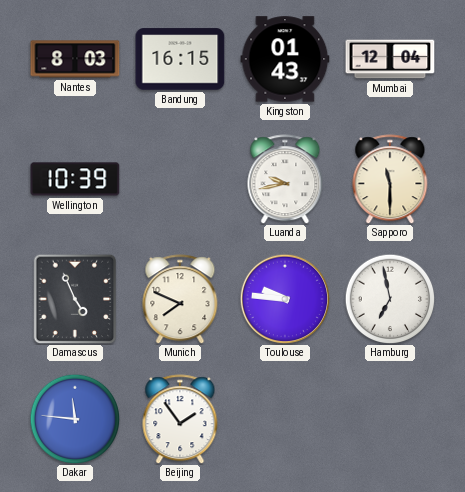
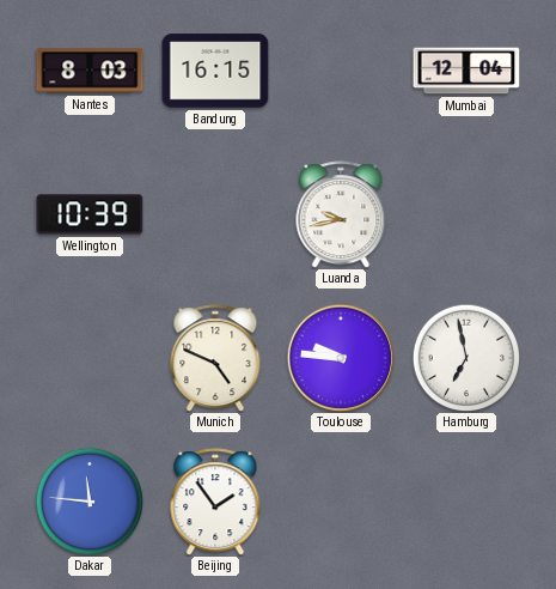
Kingston: 01:43 -> none
Sapporo: 11:30 -> none
Damascus: 4:56 -> none
Munich: 7:49 -> 4:49
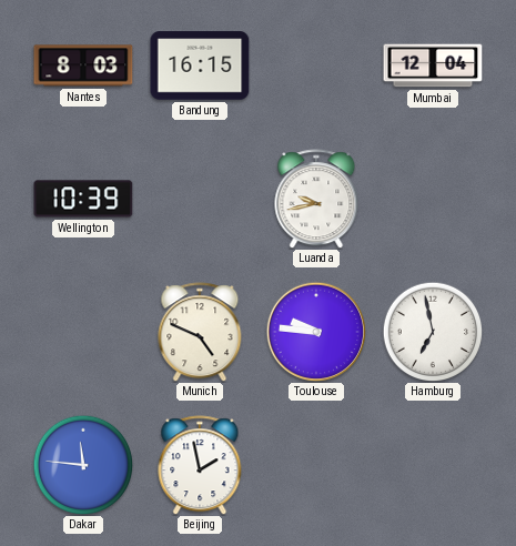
Beijing: 1:54 -> 1:58
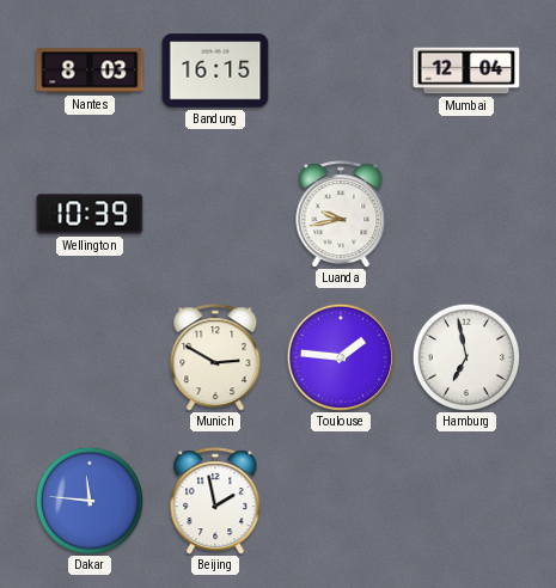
Munich: 4:49 -> 2:50
Toulouse: 9:46 -> 1:46
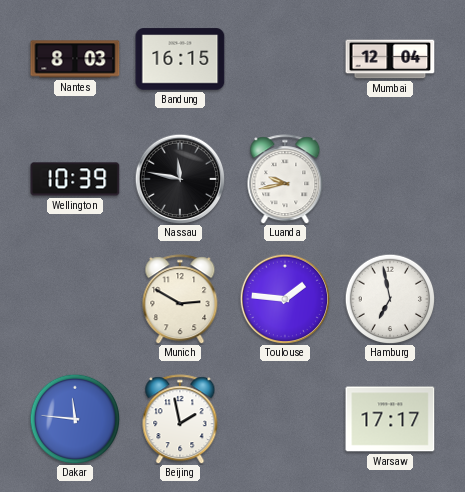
Nassau: none -> 11:47
Warsaw: none -> 17:17
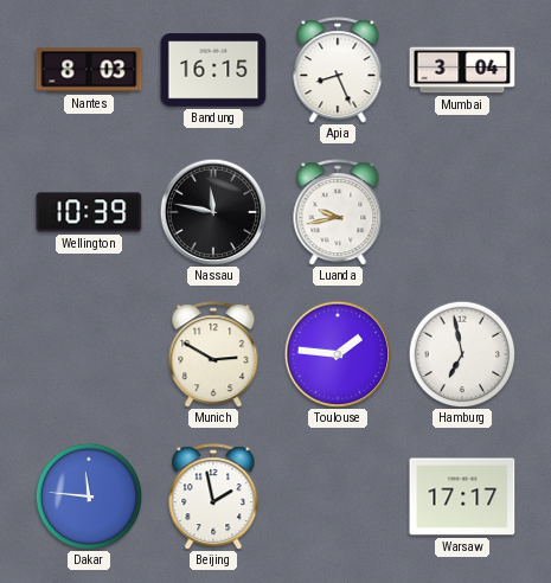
Apia: none -> 8:26
Mumbai: 12:04 -> 3:04
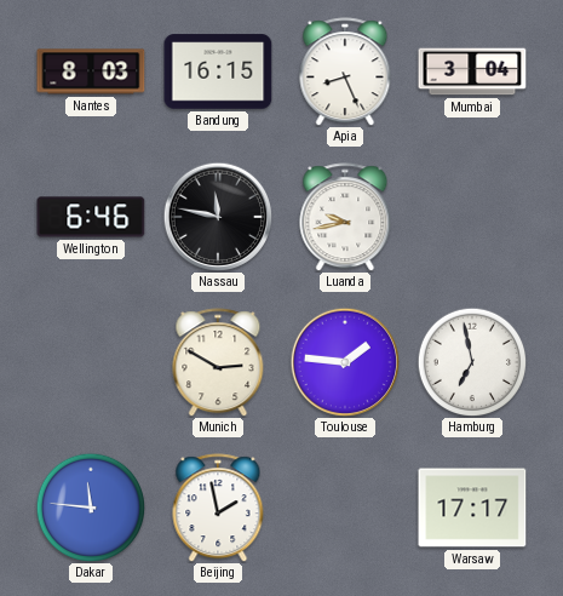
Wellington: 10:39 -> 6:46
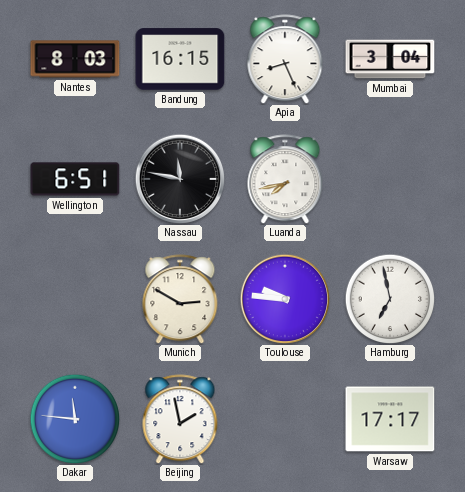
Wellington: 6:46 -> 6:51
Luanda: 9:43 -> 7:43
Toulouse: 1:46 -> 9:46
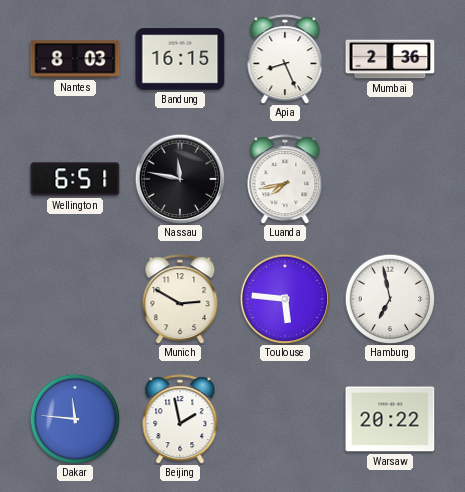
Mumbai: 3:04 -> 2:36
Toulouse: 9:46 -> 5:46
Warsaw: 17:17 -> 20:22
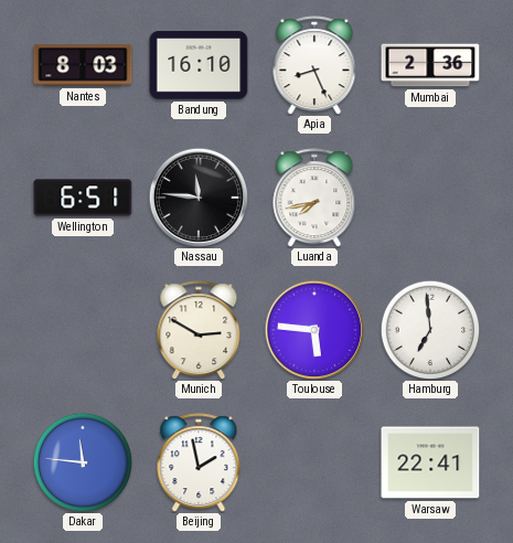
Bandung: 16:15 -> 16:10
Nassau: 11:47 -> 11:46
Hamburg: 6:58 -> 6:59
Warsaw: 20:22 -> 22:41
